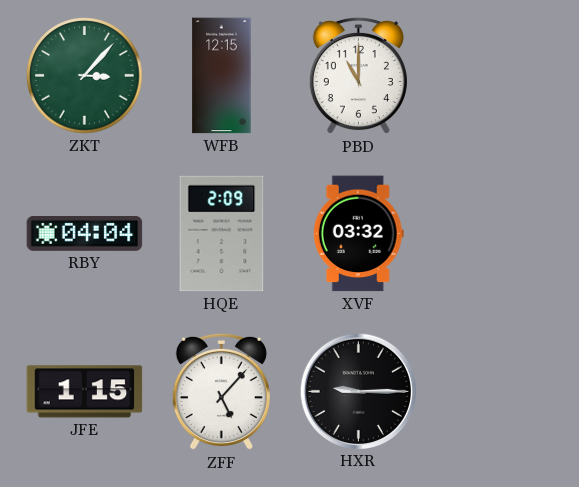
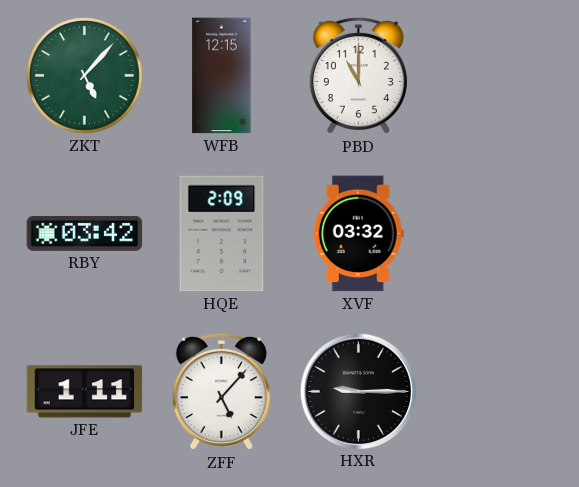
ZKT: 3:07 -> 5:07
RBY: 04:04 -> 03:42
JFE: 1:15 -> 1:11
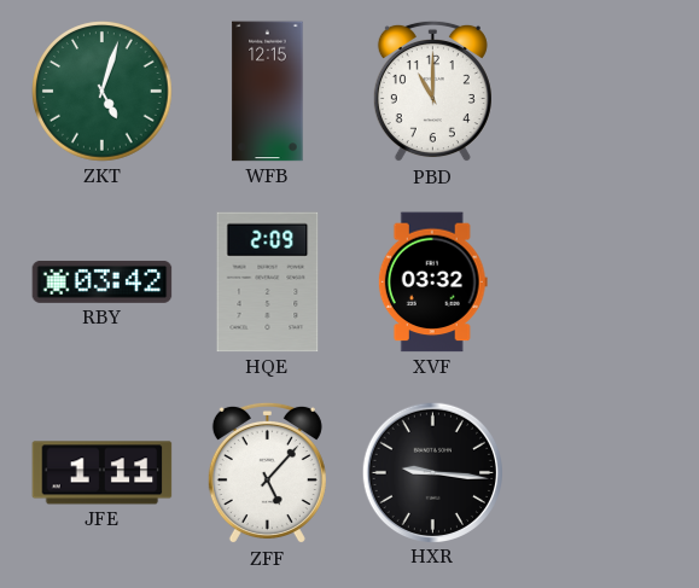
ZKT: 5:07 -> 5:03
HXR: 9:15 -> 9:16
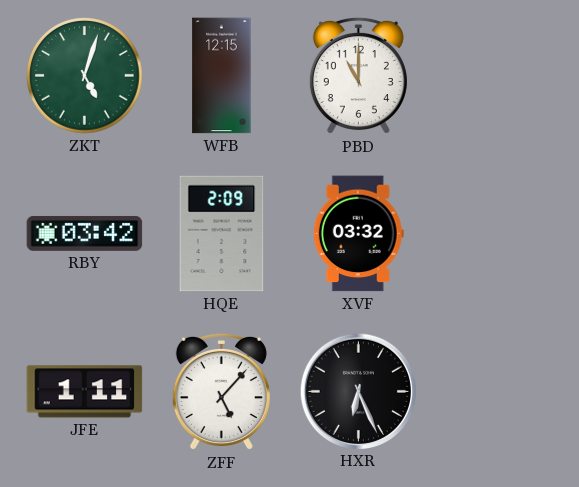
HXR: 9:16 -> 6:26
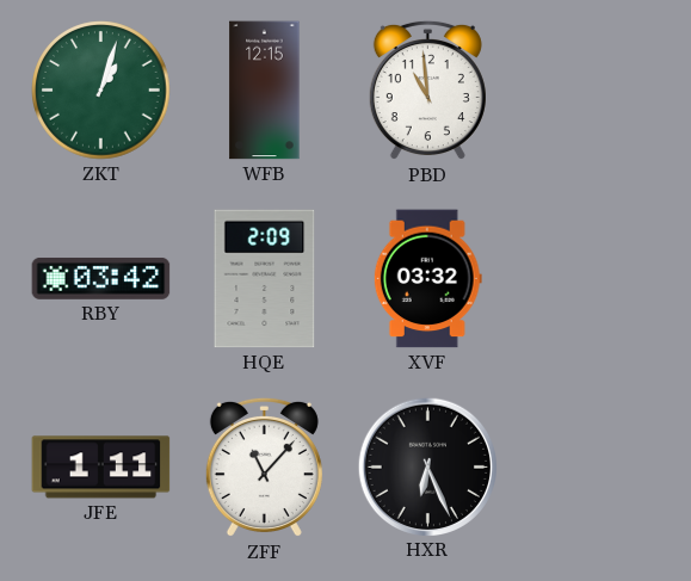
ZKT: 5:03 -> 1:03
PBD: 11:00 -> 10:59
ZFF: 5:07 -> 11:07
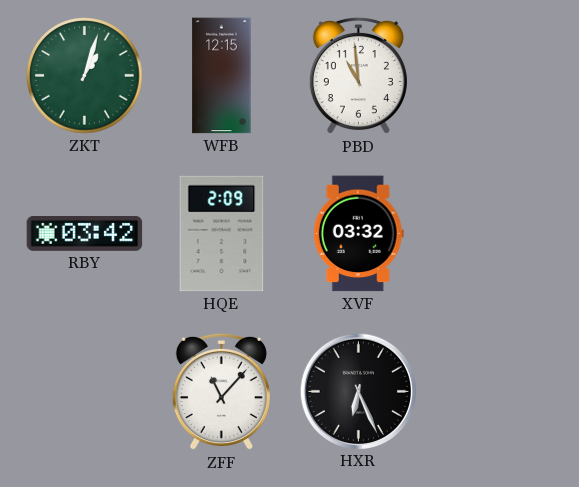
JFE: 1:11 -> none
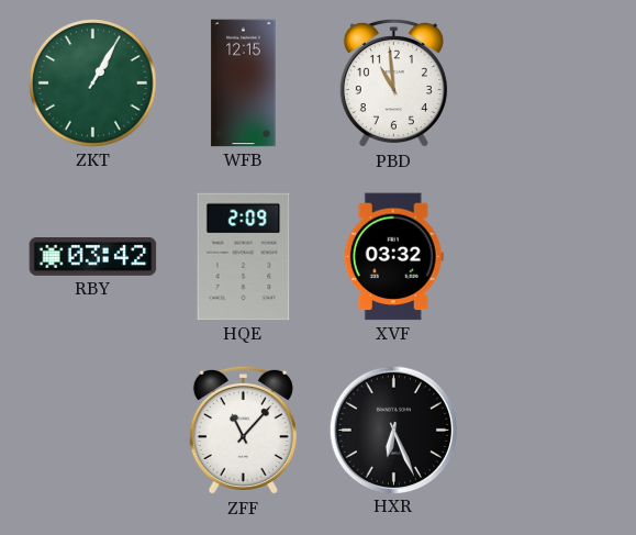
ZKT: 1:03 -> 1:05
